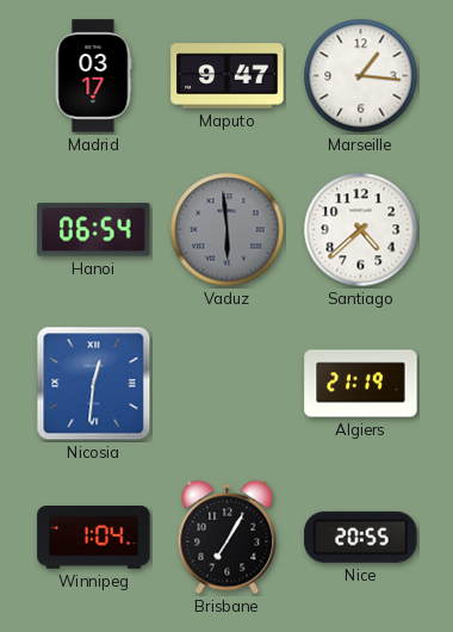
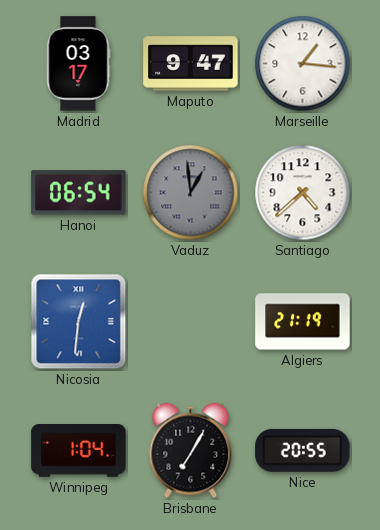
Vaduz: 5:59 -> 12:59
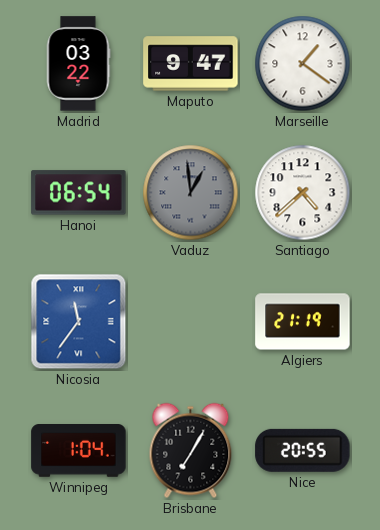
Madrid: 03:17 -> 03:22
Marseille: 1:16 -> 1:21
Nicosia: 12:31 -> 11:36
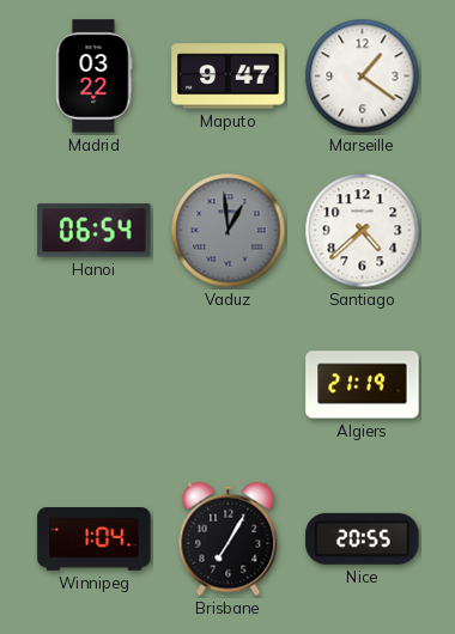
Nicosia: 11:36 -> none
